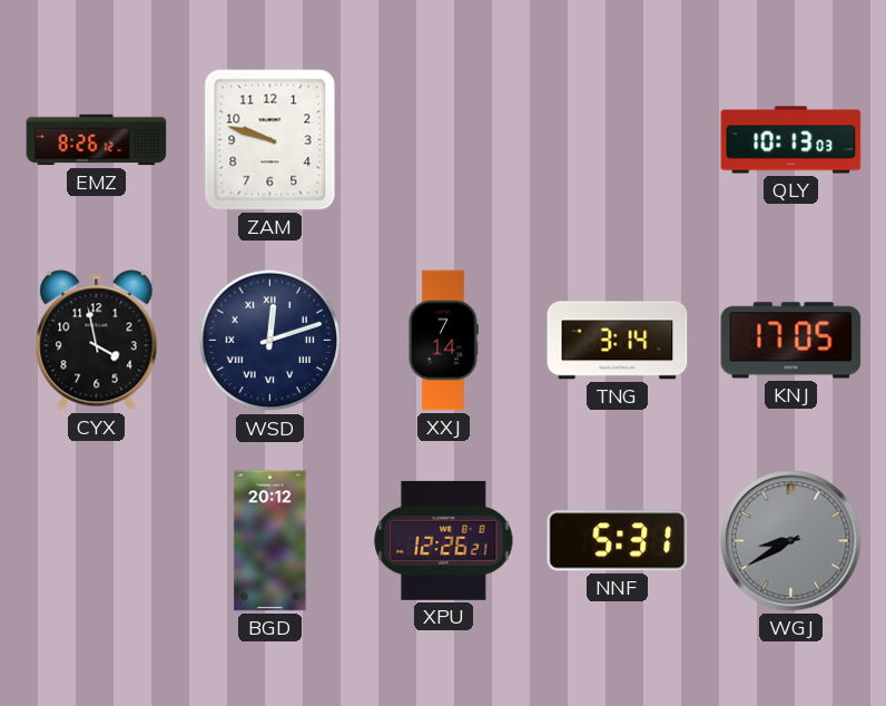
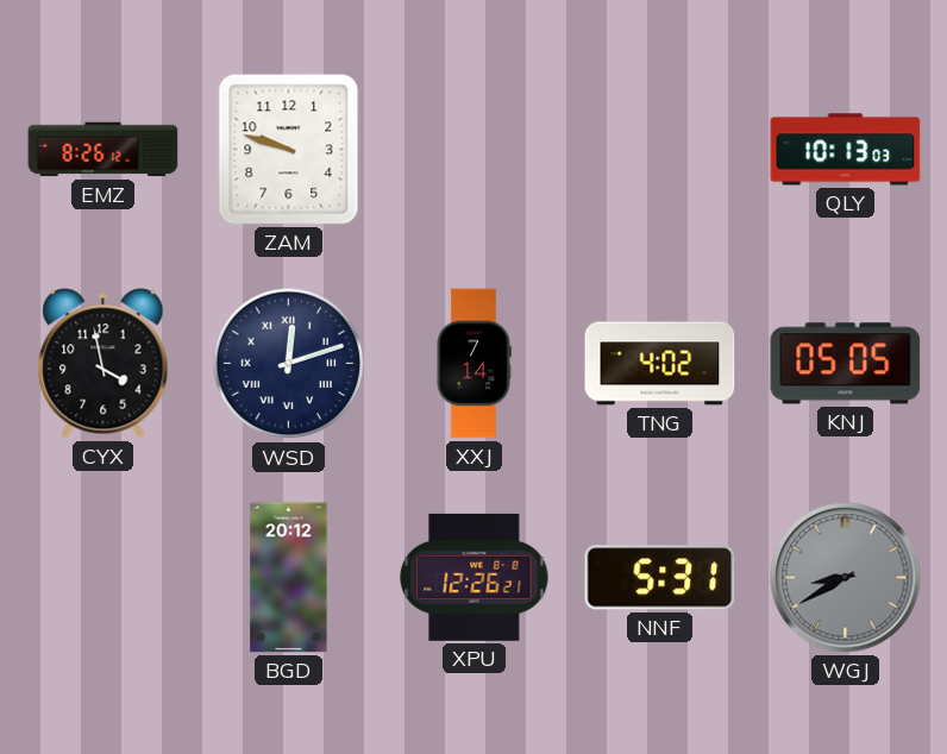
TNG: 3:14 -> 4:02
KNJ: 17:05 -> 05:05
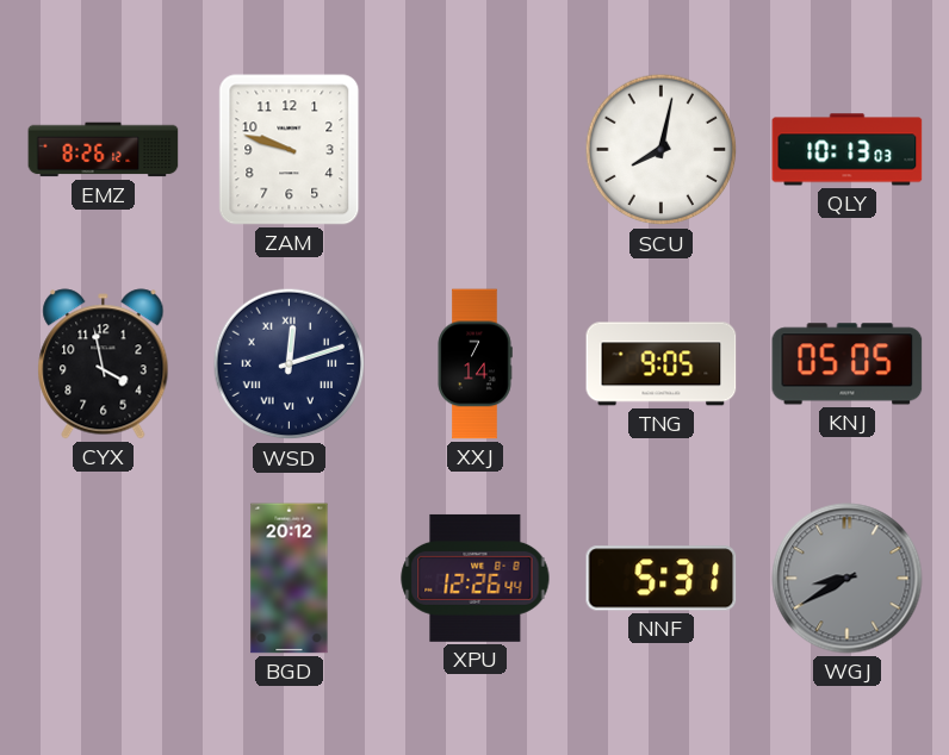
SCU: none -> 8:02
TNG: 4:02 -> 9:05
XPU: 12:26:21 -> 12:26:44
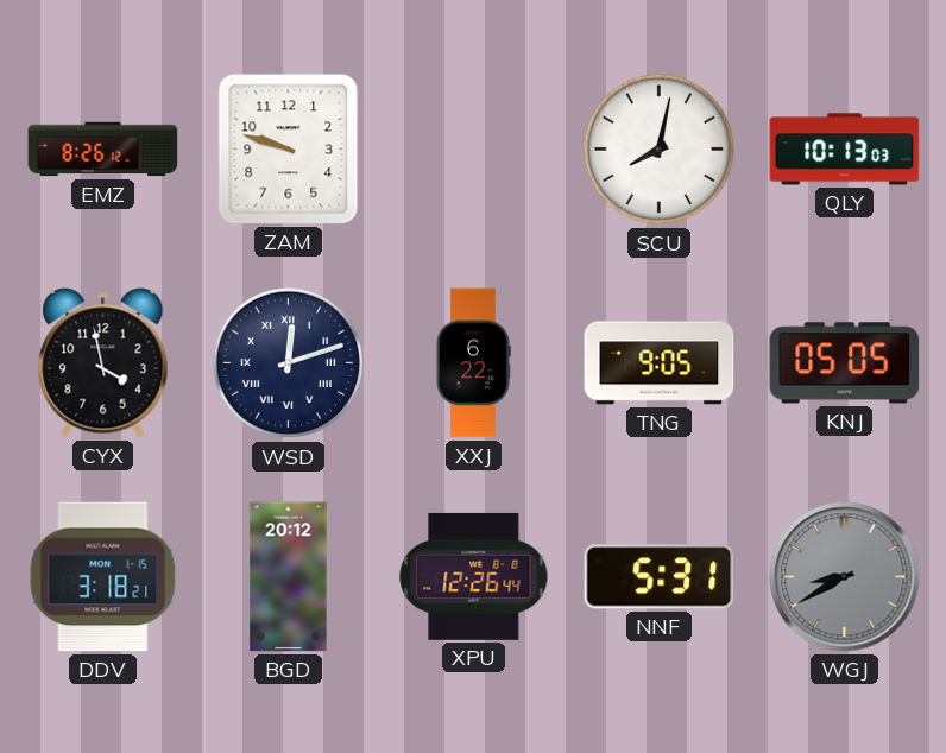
XXJ: 7:14 -> 6:22
DDV: none -> 3:18
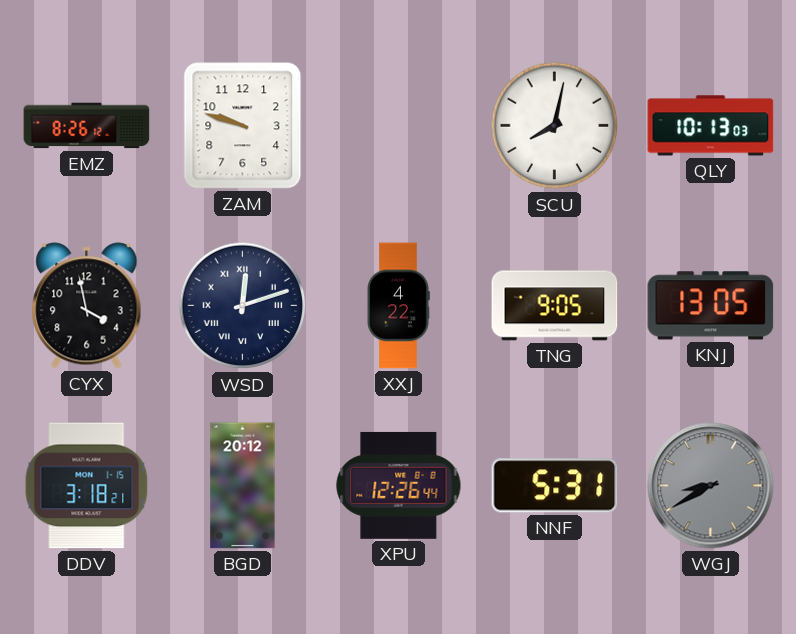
XXJ: 6:22 -> 4:22
KNJ: 05:05 -> 13:05
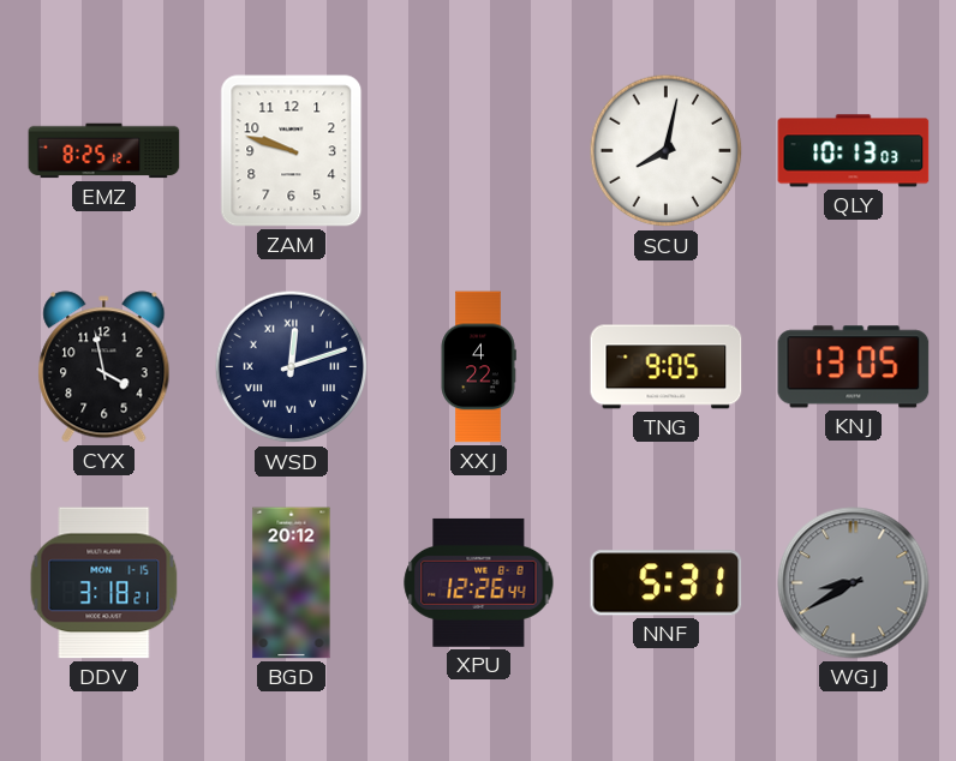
EMZ: 8:26 -> 8:25
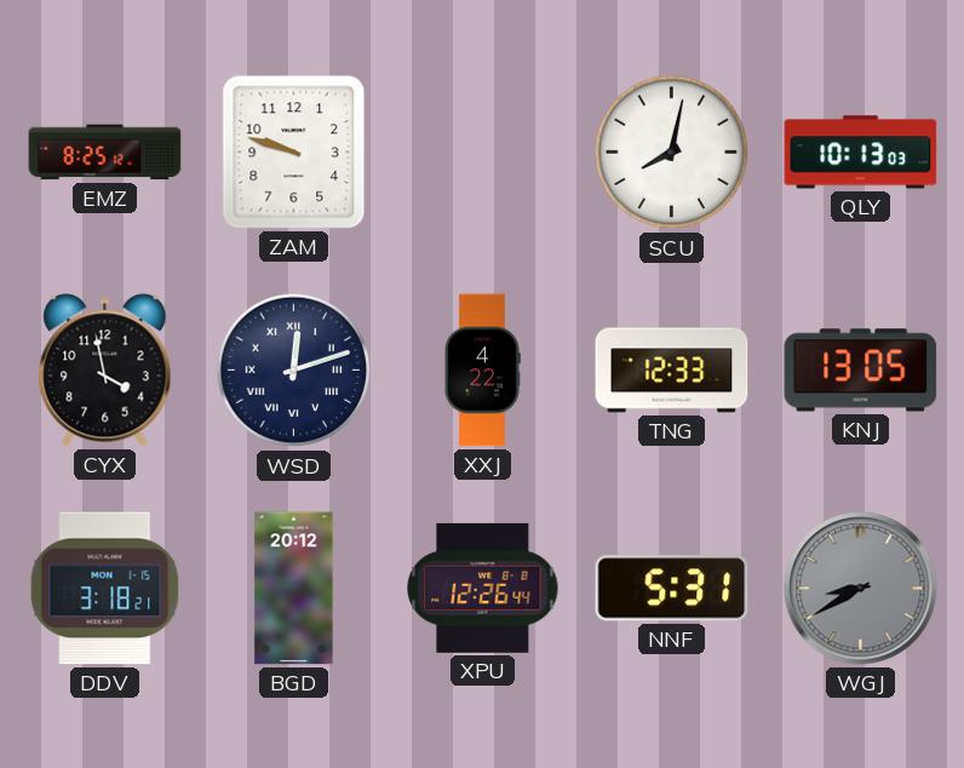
TNG: 9:05 -> 12:33
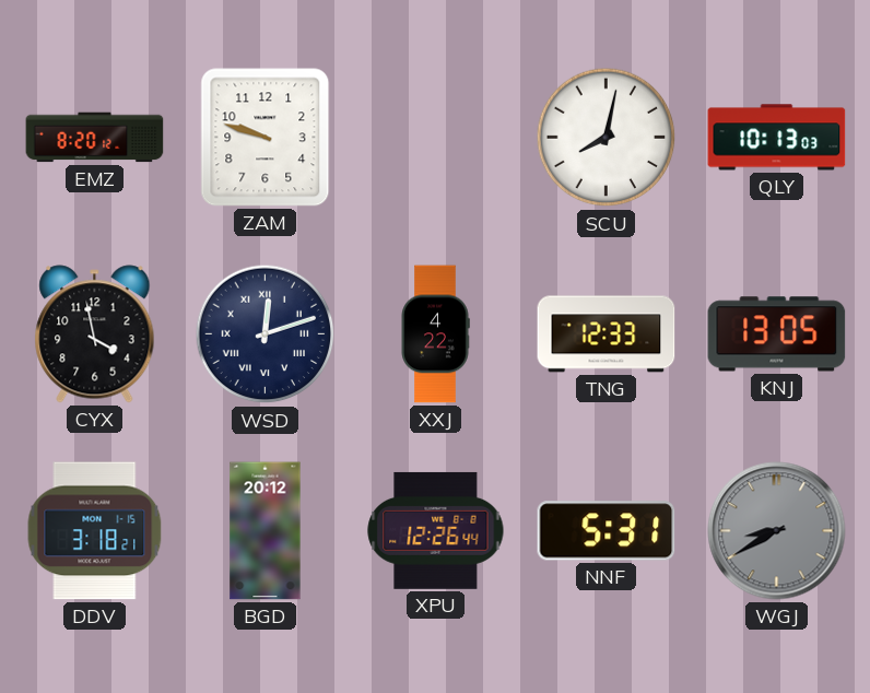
EMZ: 8:25 -> 8:20
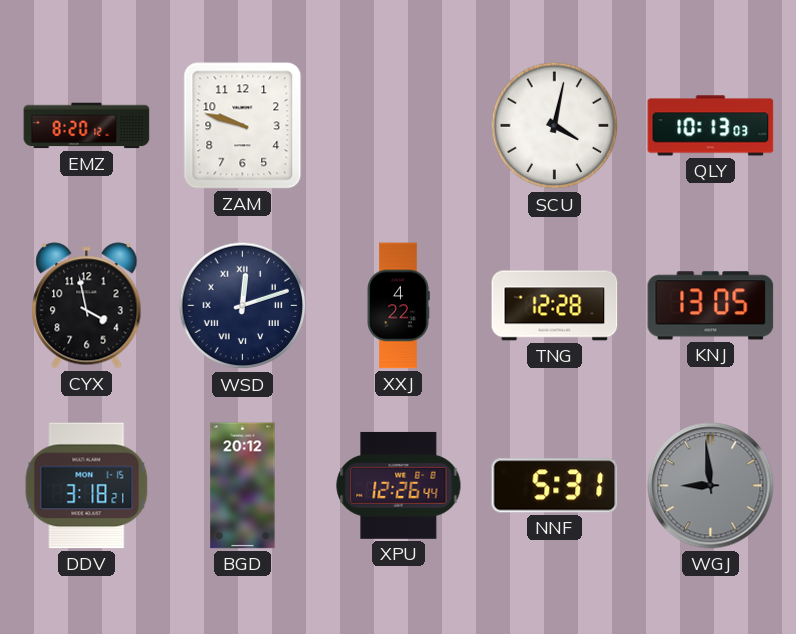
SCU: 8:02 -> 4:02
TNG: 12:33 -> 12:28
WGJ: 8:40 -> 8:59
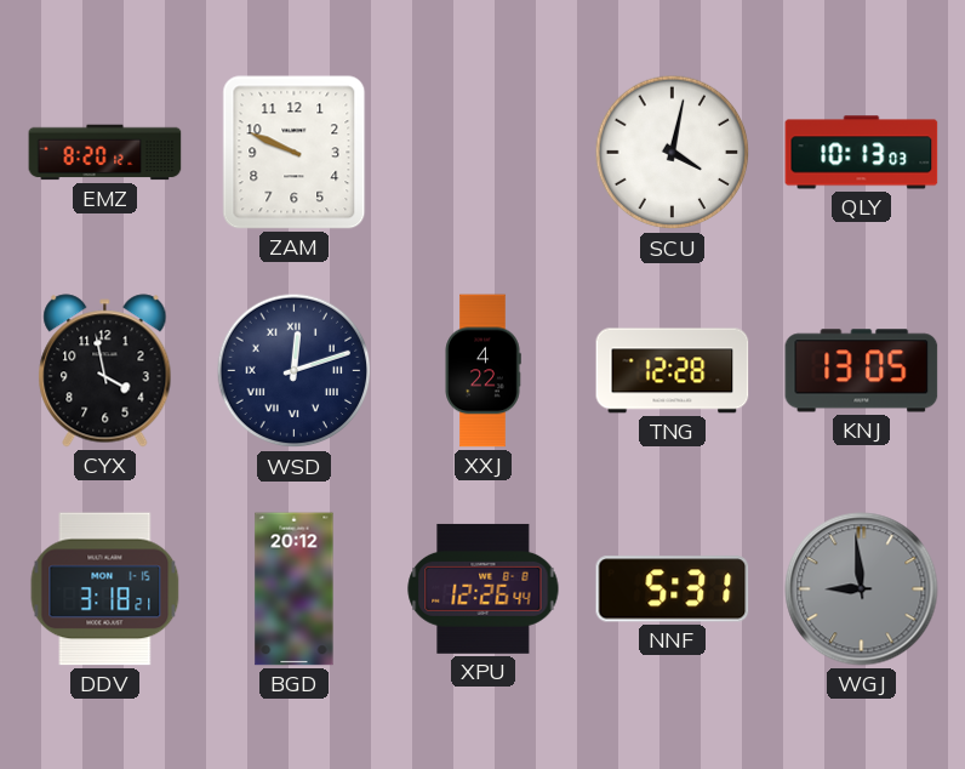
ZAM: 9:48 -> 9:49
